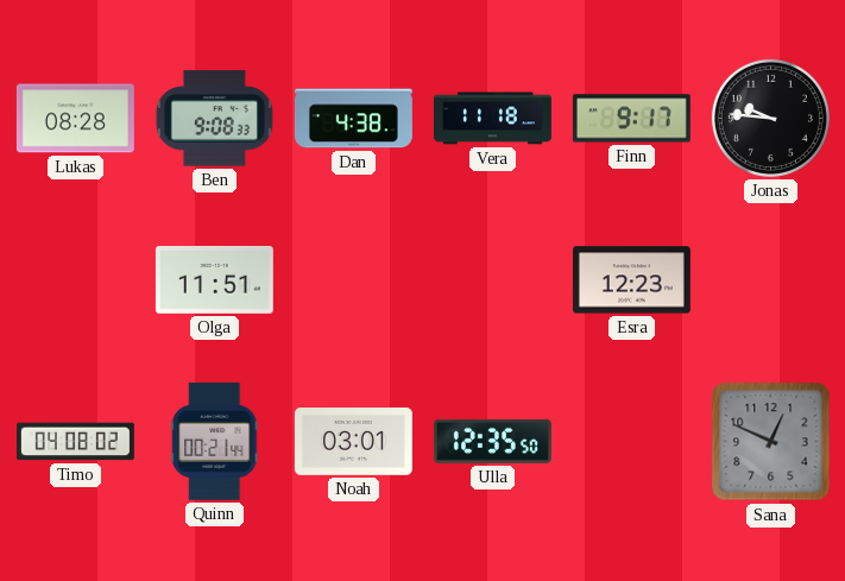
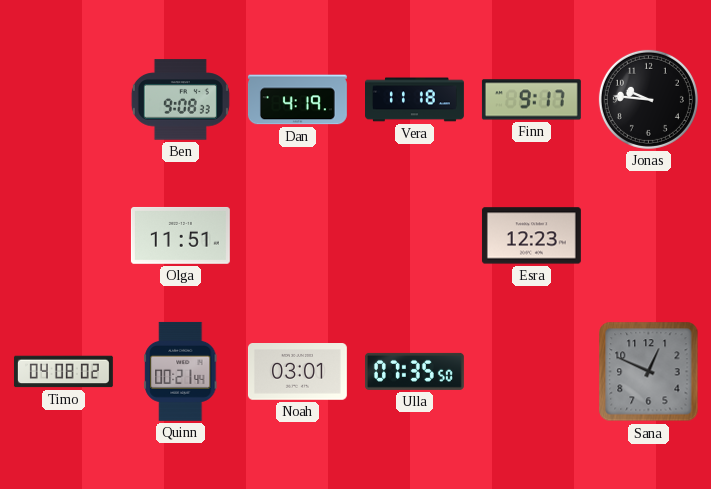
Lukas: 08:28 -> none
Dan: 4:38 -> 4:19
Ulla: 12:35 -> 07:35
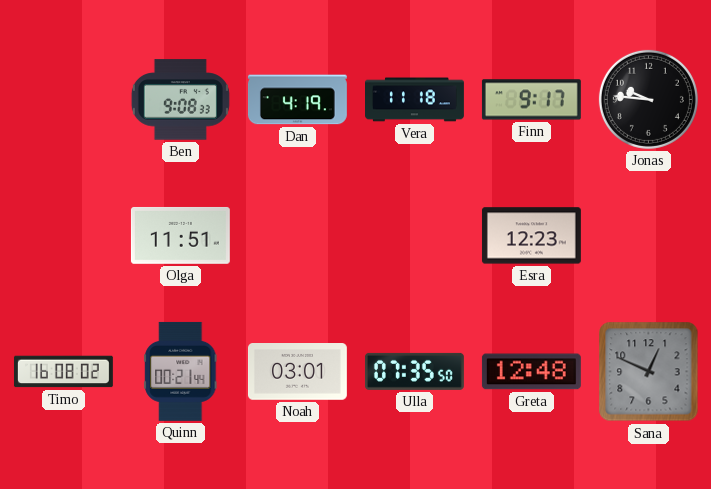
Timo: 04:08 -> 16:08
Greta: none -> 12:48
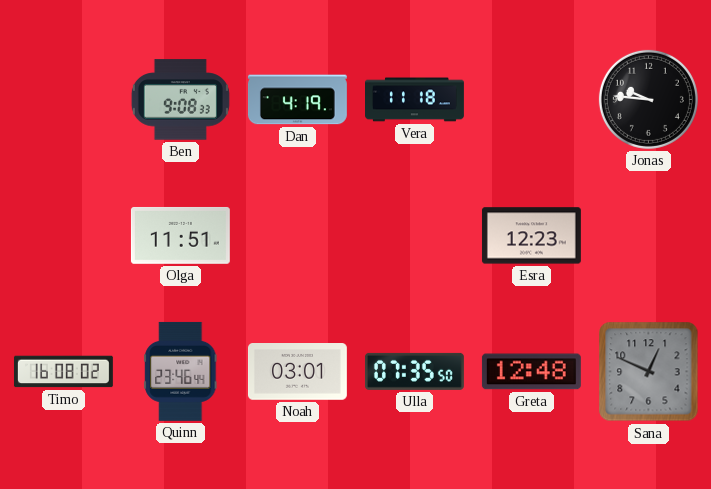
Finn: 9:17 -> none
Quinn: 00:21 -> 23:46
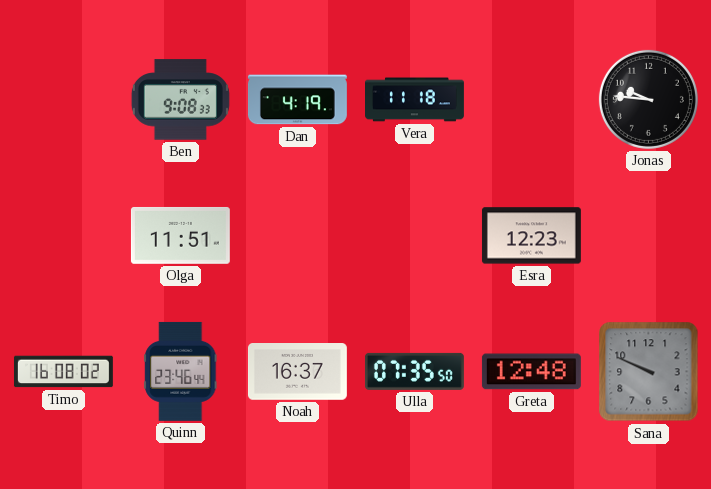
Noah: 03:01 -> 16:37
Sana: 12:49 -> 9:49
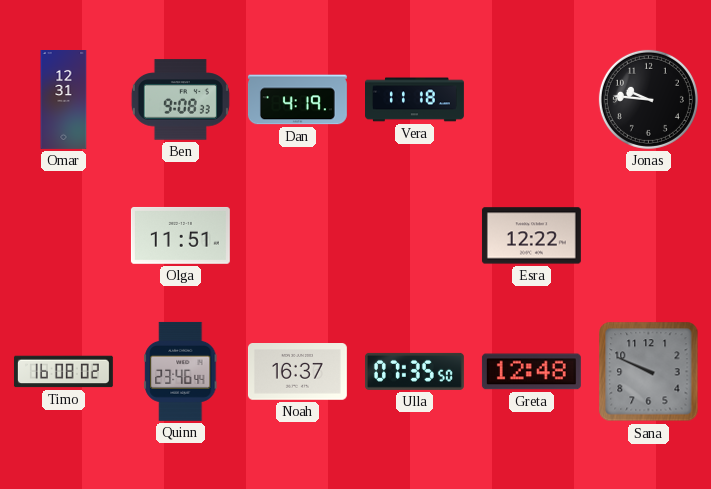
Omar: none -> 12:31
Esra: 12:23 -> 12:22
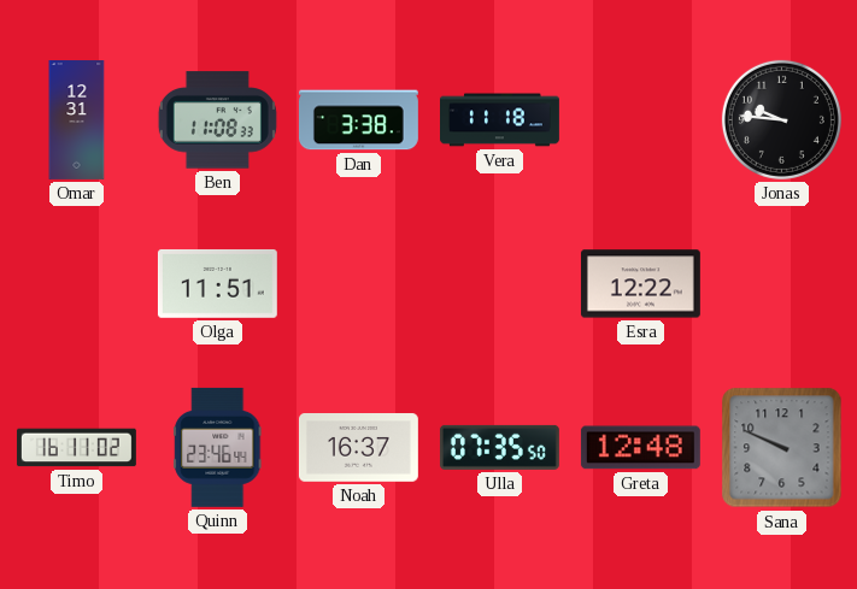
Ben: 9:08 -> 11:08
Dan: 4:19 -> 3:38
Timo: 16:08 -> 16:11
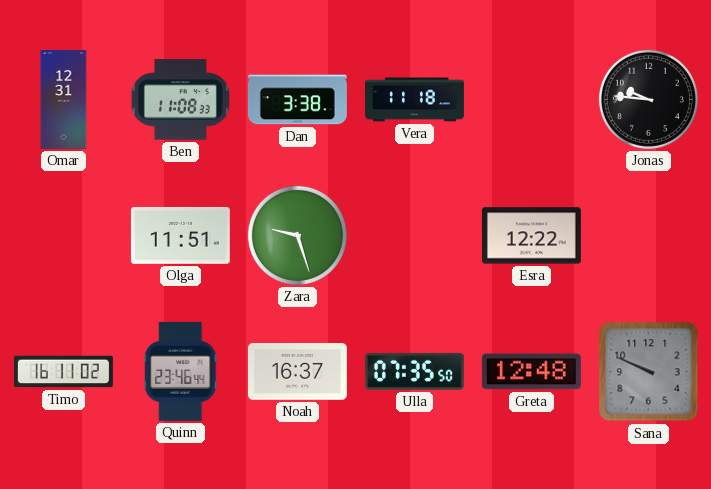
Zara: none -> 9:27
